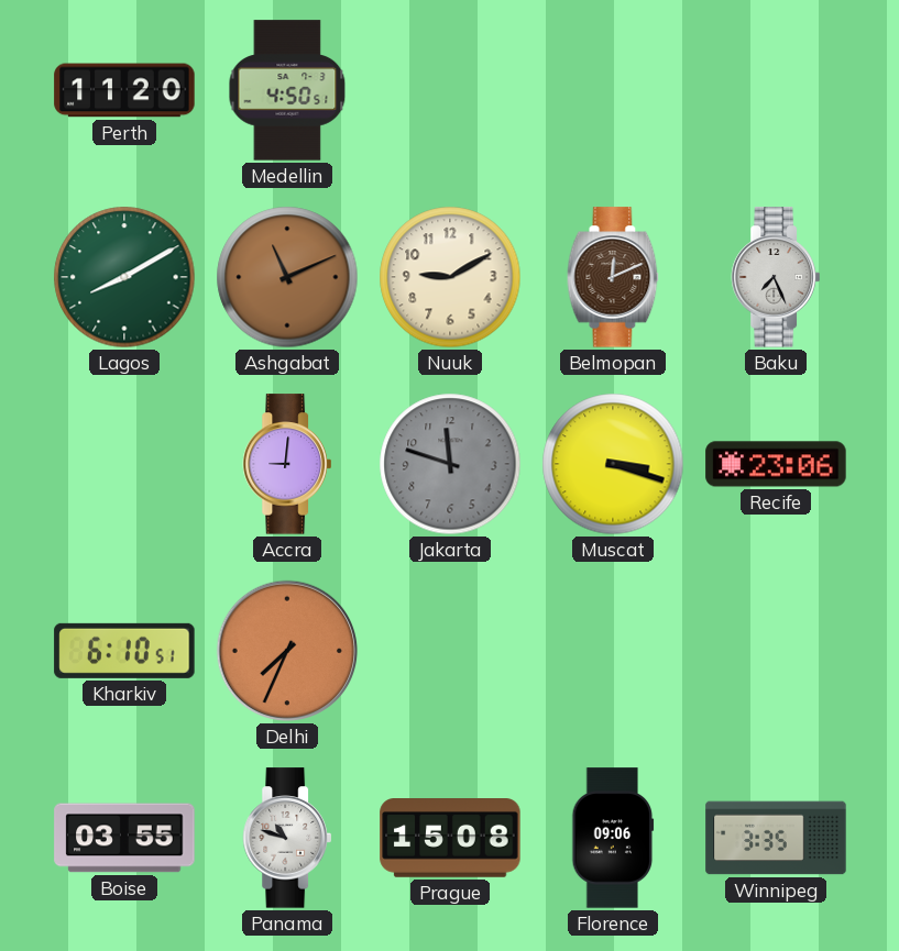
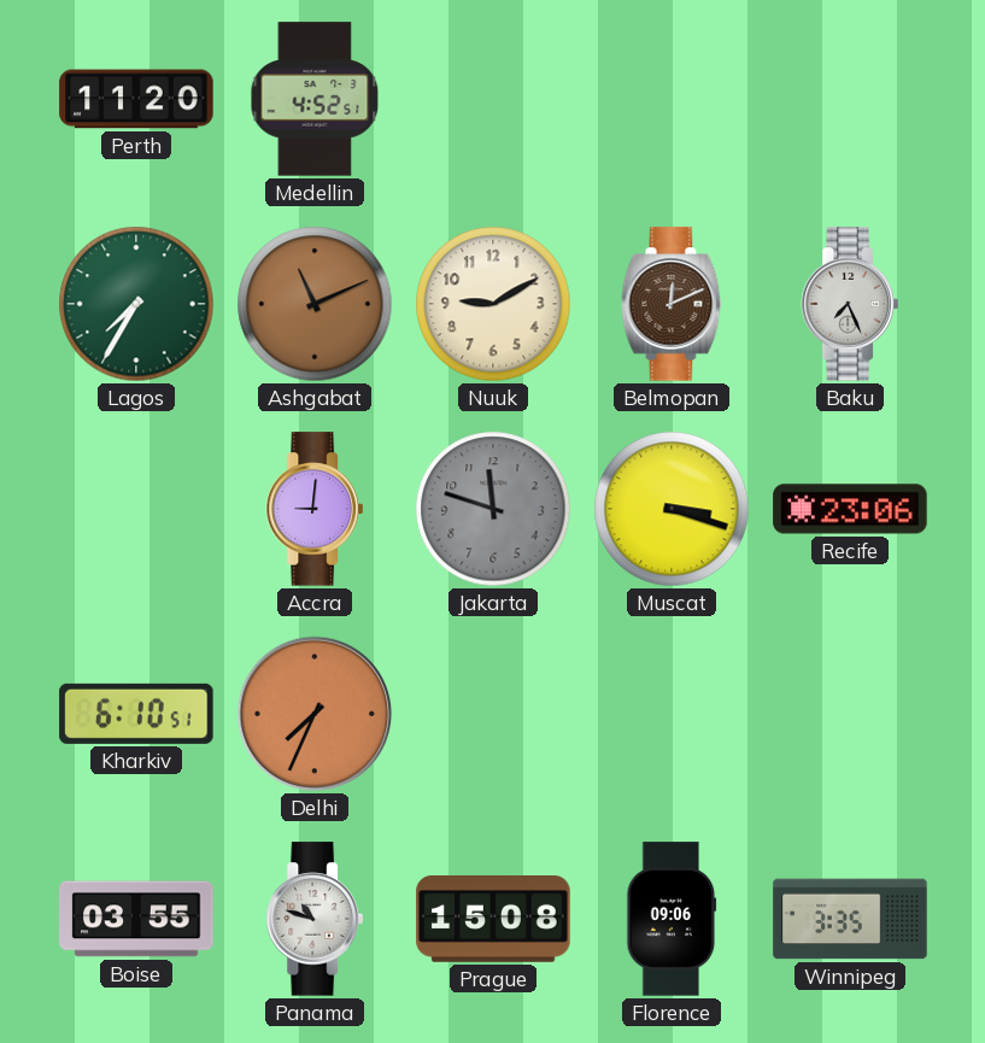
Medellin: 4:50 -> 4:52
Lagos: 8:10 -> 7:35
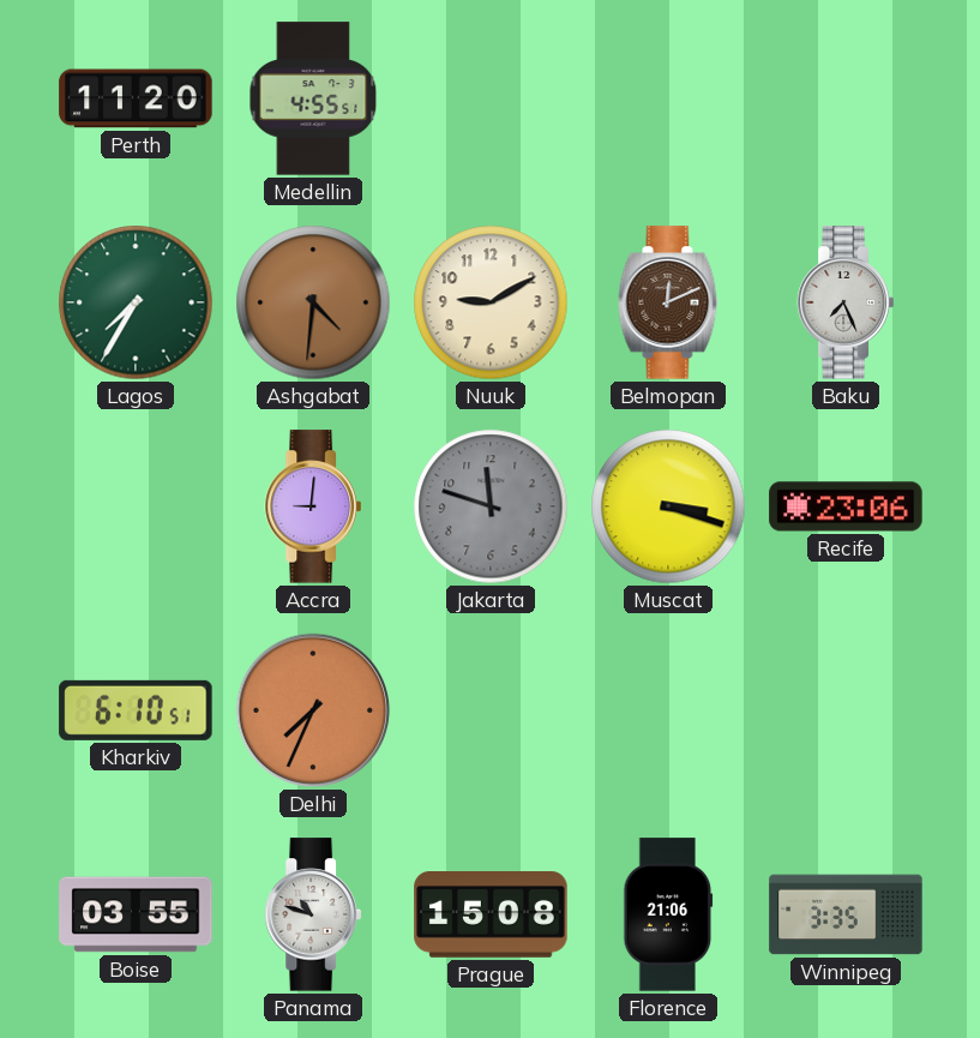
Medellin: 4:52 -> 4:55
Ashgabat: 11:11 -> 4:31
Florence: 09:06 -> 21:06
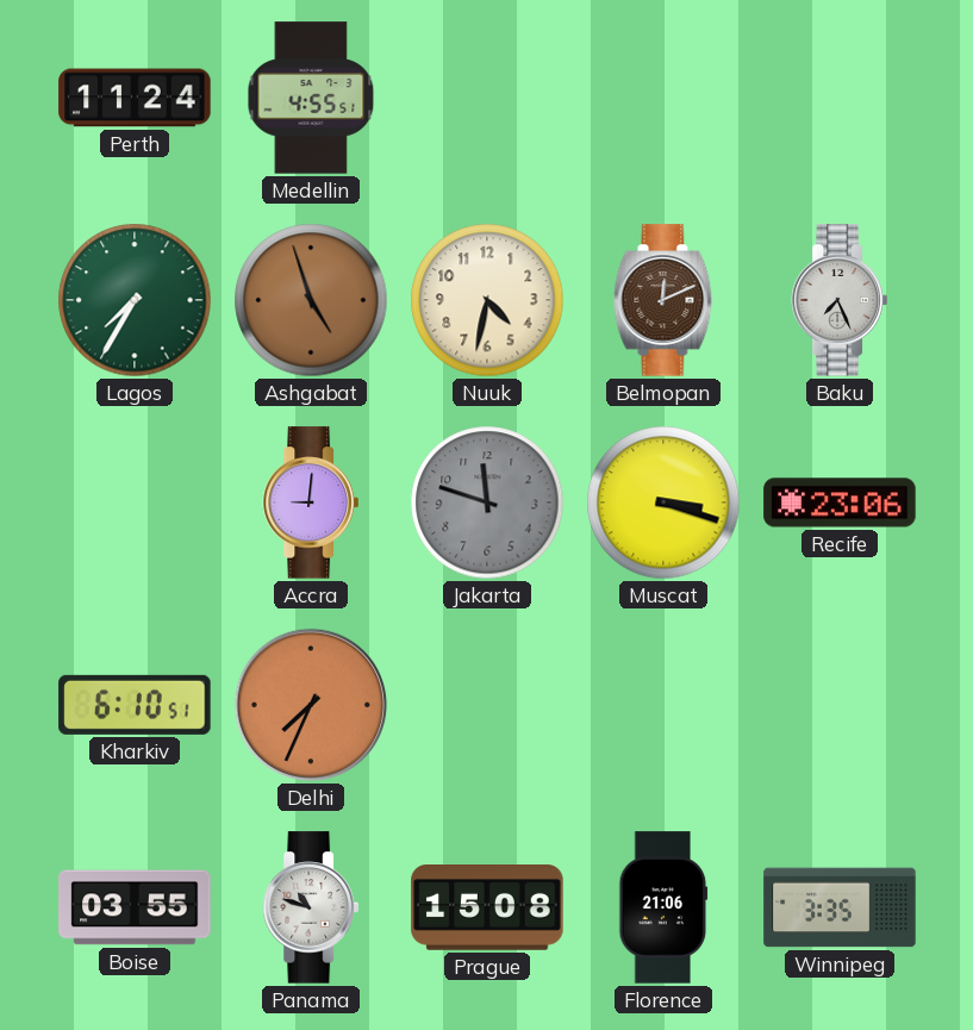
Perth: 11:20 -> 11:24
Ashgabat: 4:31 -> 4:57
Nuuk: 9:10 -> 4:32
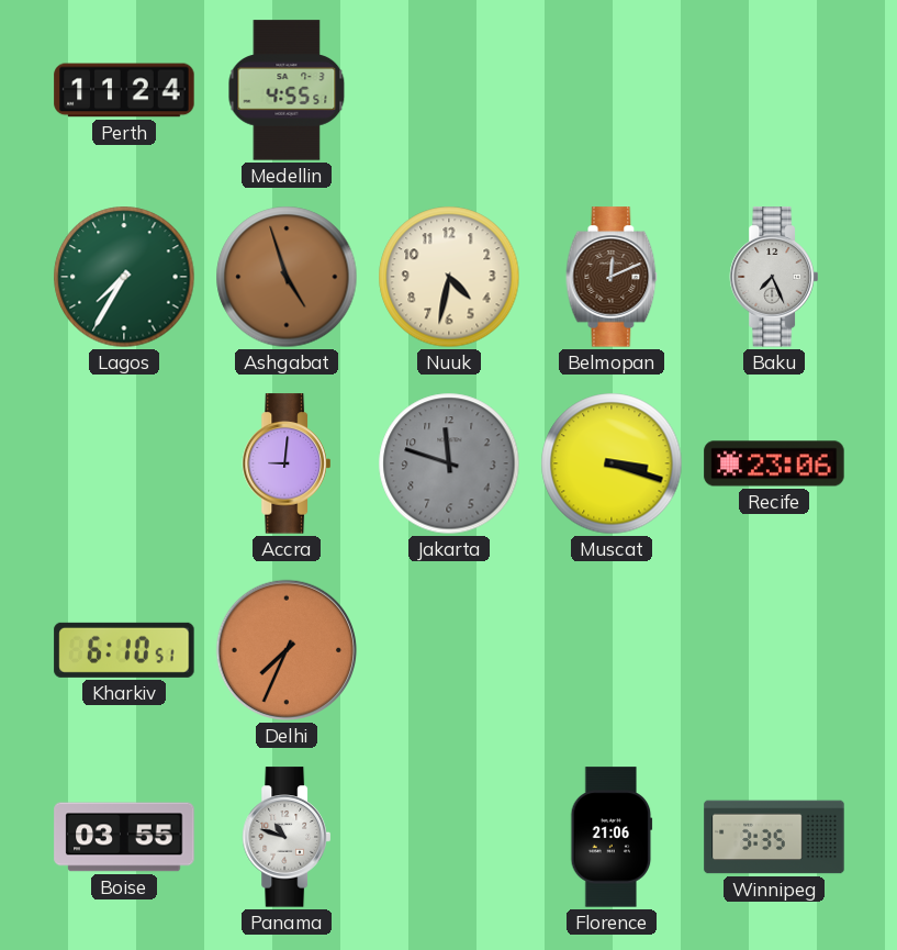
Prague: 15:08 -> none
